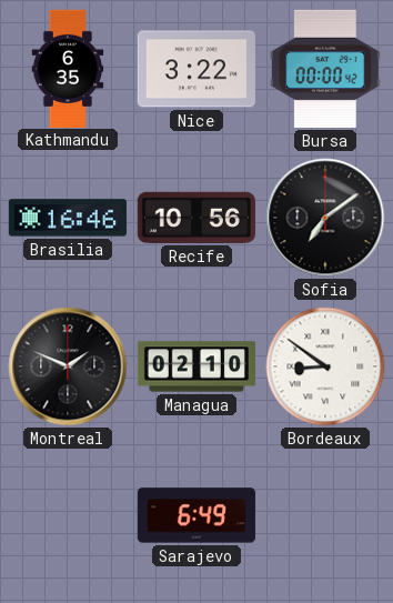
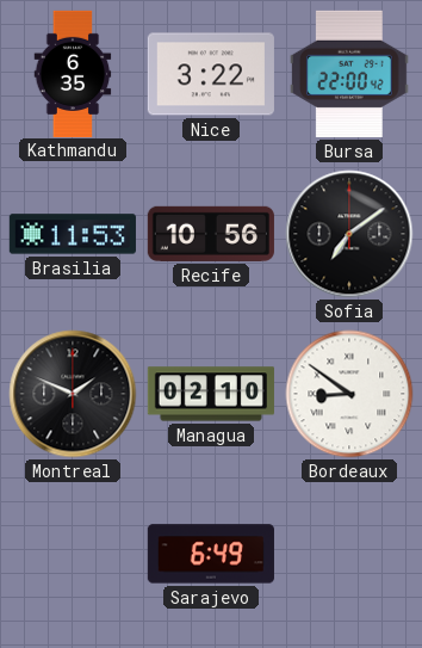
Bursa: 00:00 -> 22:00
Brasilia: 16:46 -> 11:53
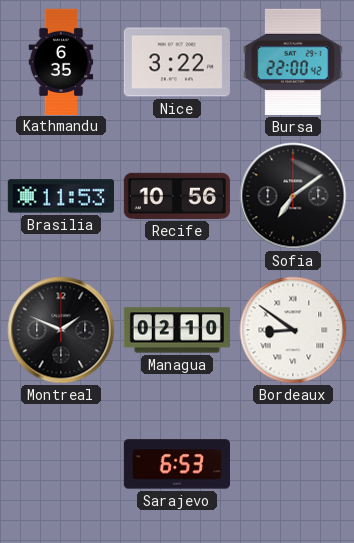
Sarajevo: 6:49 -> 6:53
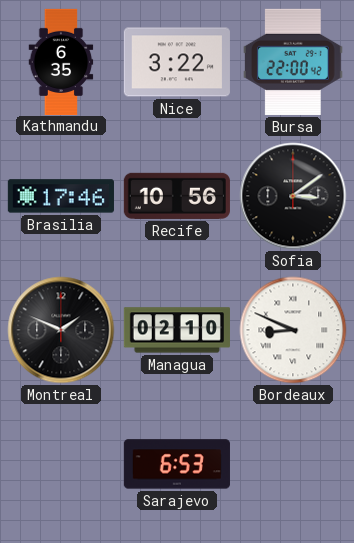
Brasilia: 11:53 -> 17:46
Sofia: 7:09 -> 3:09
Bordeaux: 8:51 -> 8:49
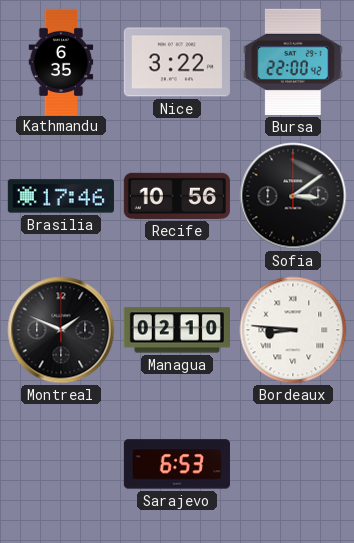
Bordeaux: 8:49 -> 8:46
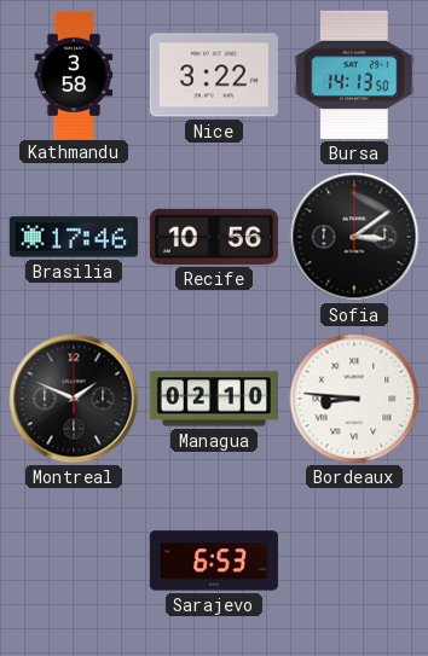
Kathmandu: 6:35 -> 3:58
Bursa: 22:00 -> 14:13
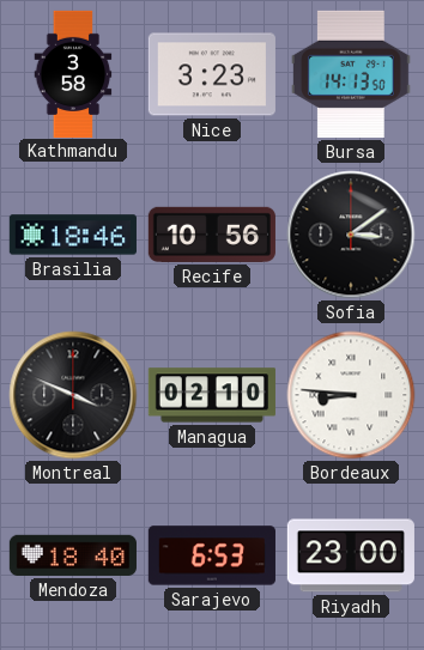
Nice: 3:22 -> 3:23
Brasilia: 17:46 -> 18:46
Montreal: 1:49 -> 3:49
Mendoza: none -> 18:40
Riyadh: none -> 23:00
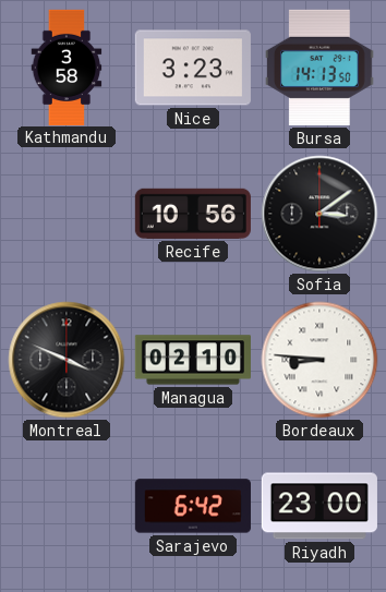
Brasilia: 18:46 -> none
Mendoza: 18:40 -> none
Sarajevo: 6:53 -> 6:42
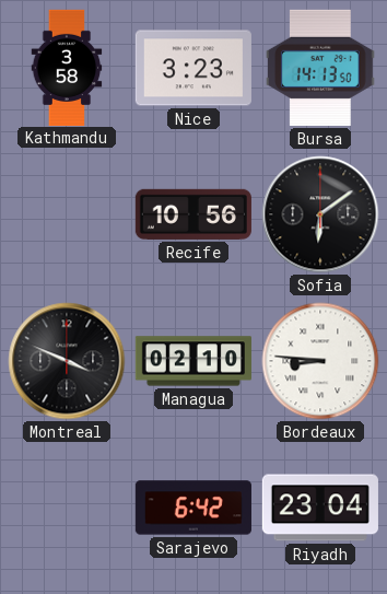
Sofia: 3:09 -> 6:09
Riyadh: 23:00 -> 23:04
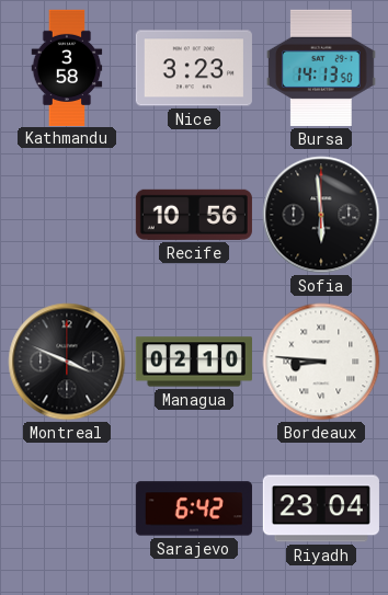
Sofia: 6:09 -> 5:59
